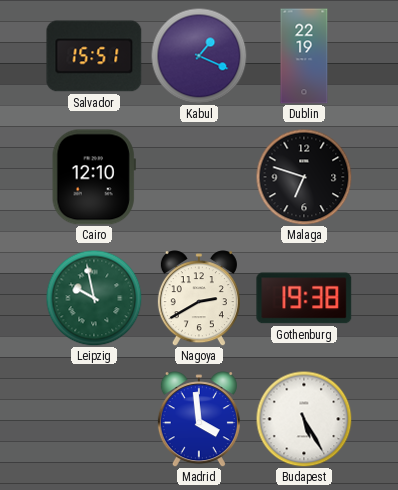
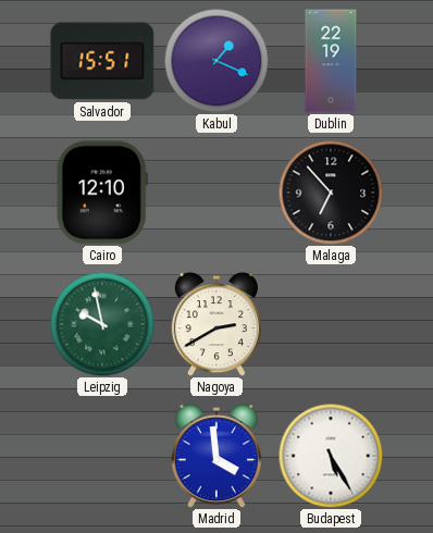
Malaga: 6:48 -> 6:53
Gothenburg: 19:38 -> none
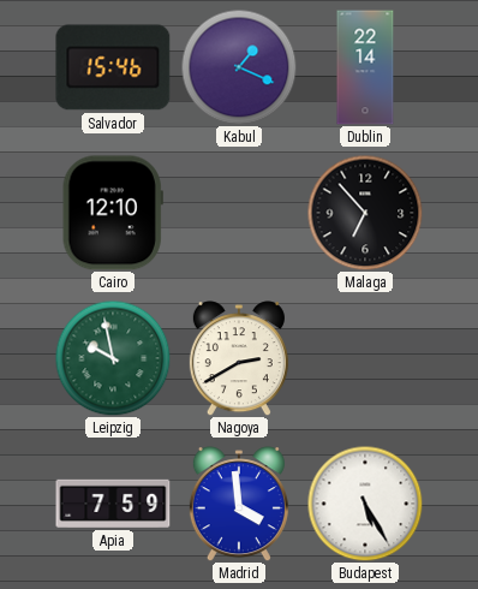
Salvador: 15:51 -> 15:46
Dublin: 22:19 -> 22:14
Apia: none -> 7:59
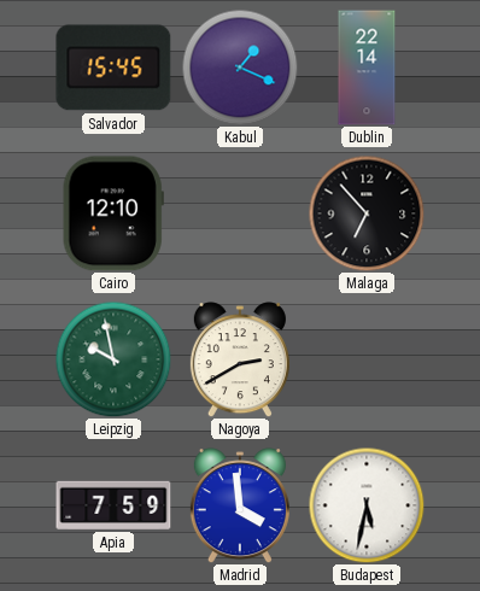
Salvador: 15:46 -> 15:45
Budapest: 5:25 -> 5:32
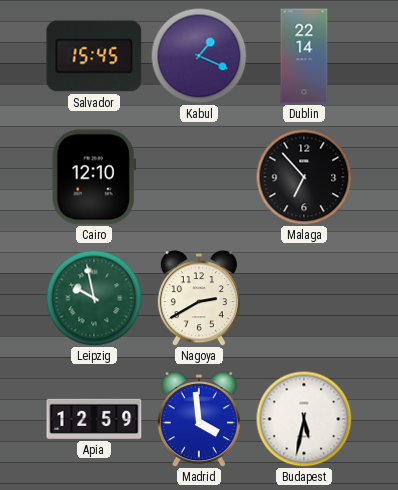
Apia: 7:59 -> 12:59
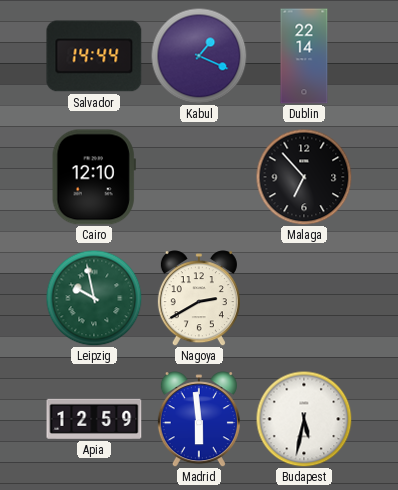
Salvador: 15:45 -> 14:44
Madrid: 3:59 -> 5:59
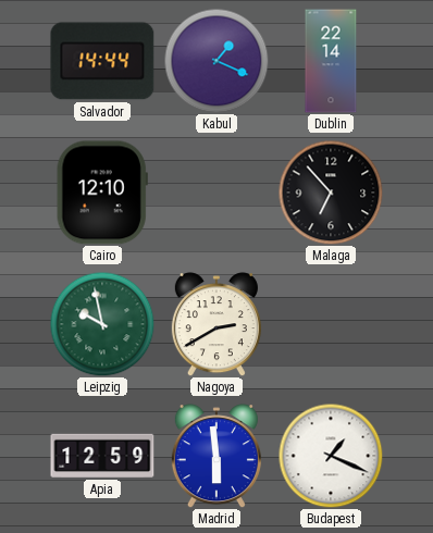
Budapest: 5:32 -> 1:19
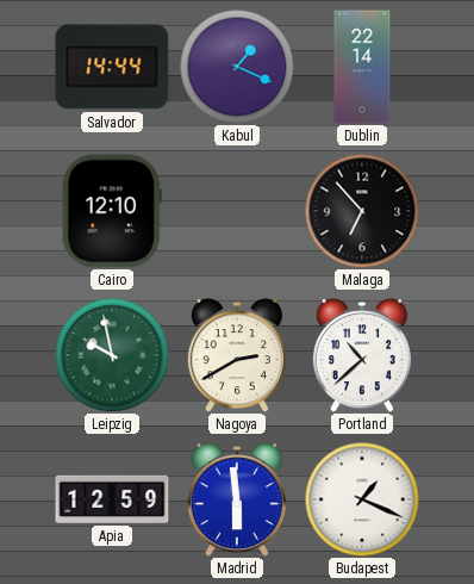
Portland: none -> 10:38
